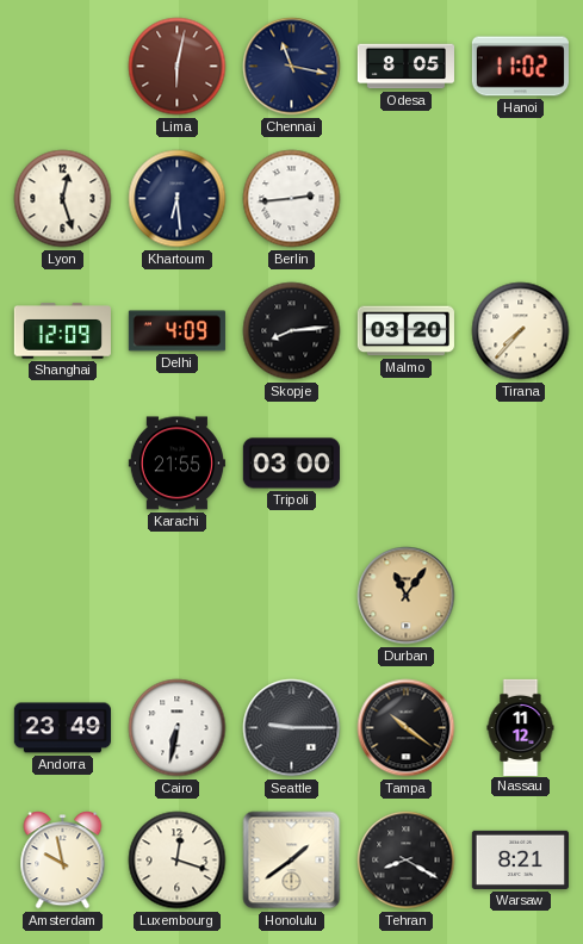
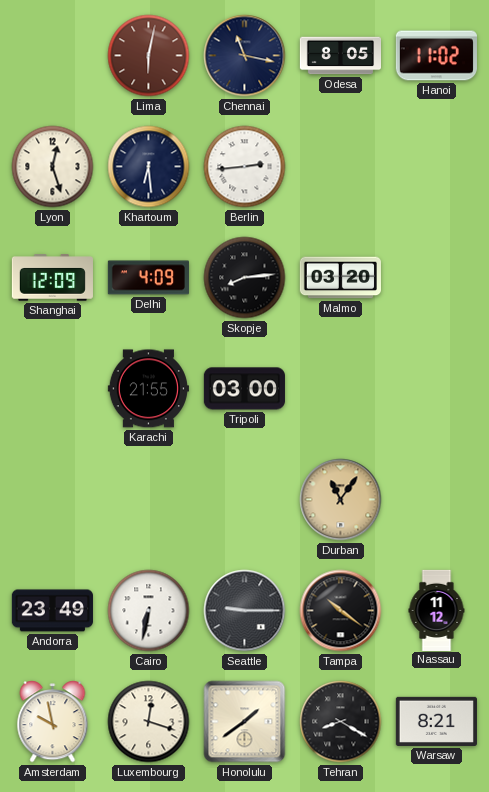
Tirana: 7:37 -> none
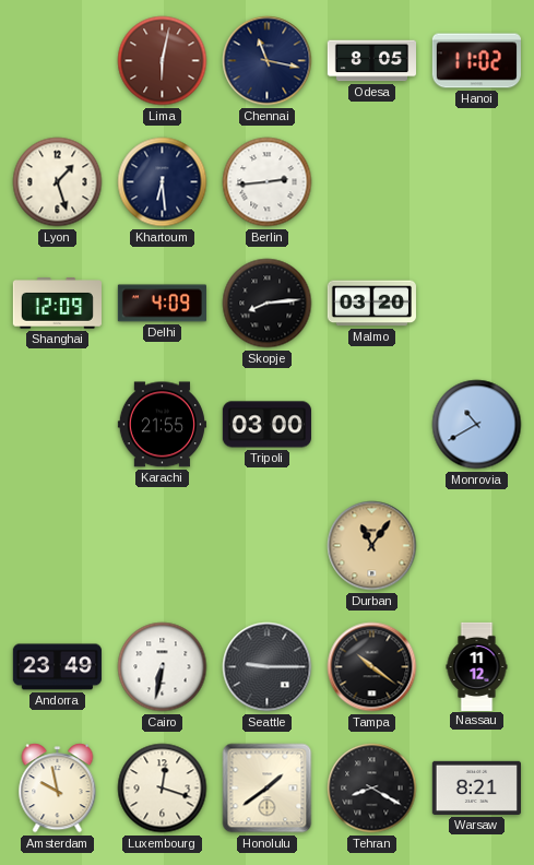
Lyon: 12:27 -> 1:27
Monrovia: none -> 10:40
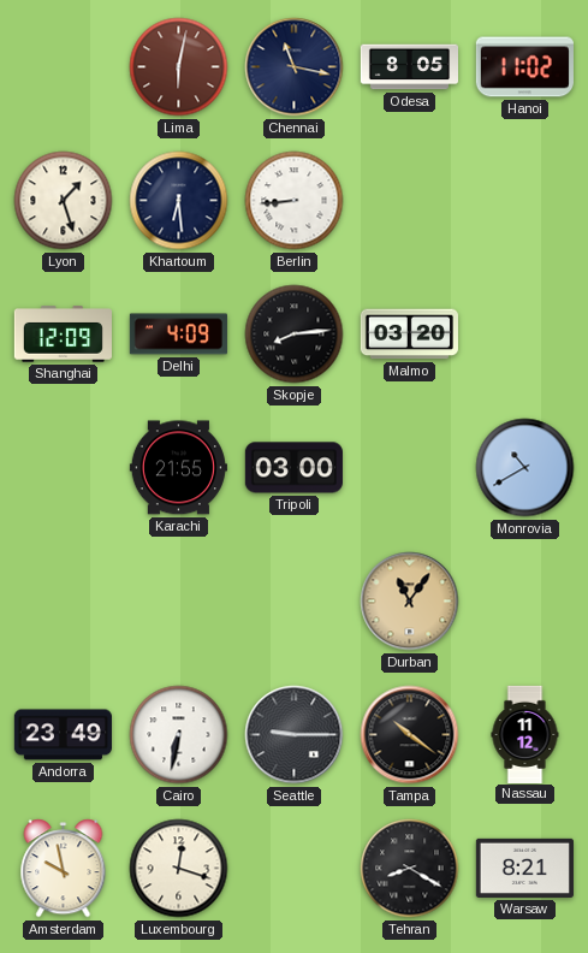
Berlin: 2:44 -> 8:44
Honolulu: 1:39 -> none
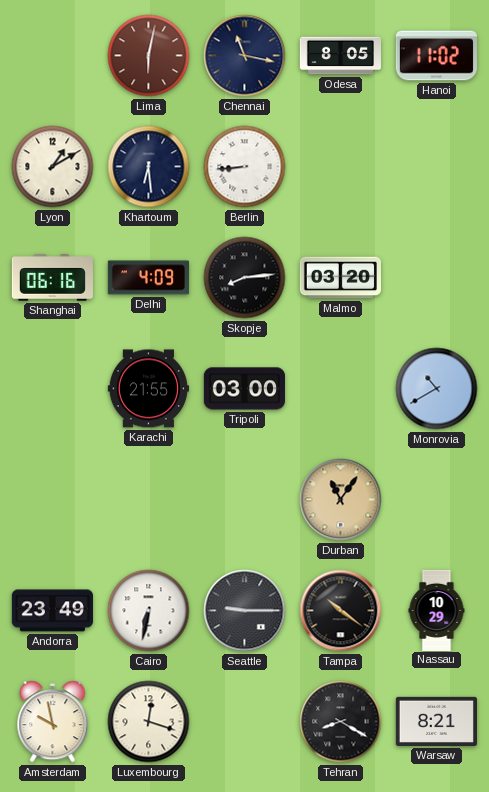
Lyon: 1:27 -> 1:10
Shanghai: 12:09 -> 06:16
Nassau: 11:12 -> 10:29
